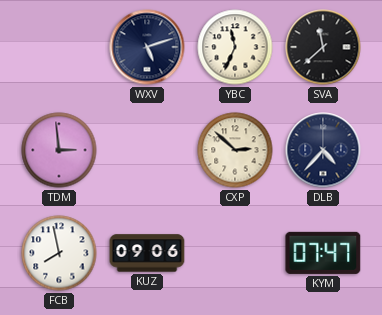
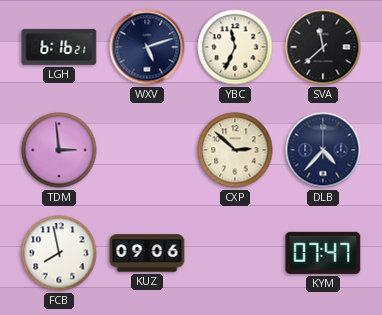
LGH: none -> 6:16
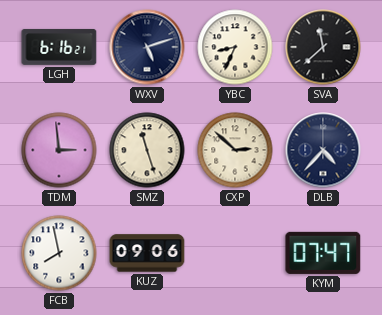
YBC: 11:34 -> 8:34
SMZ: none -> 11:27
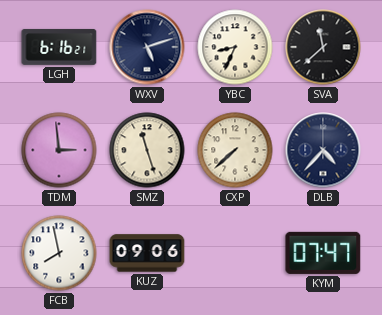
CXP: 2:52 -> 7:38
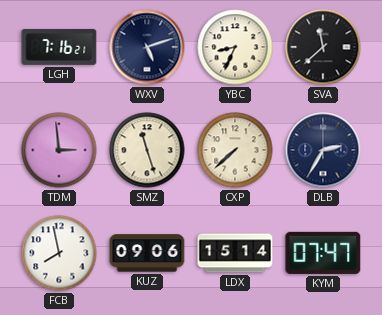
LGH: 6:16 -> 7:16
DLB: 4:37 -> 2:35
LDX: none -> 15:14
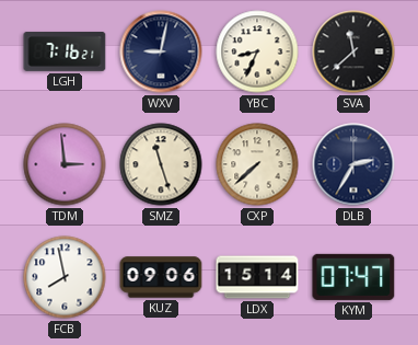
WXV: 5:12 -> 9:02
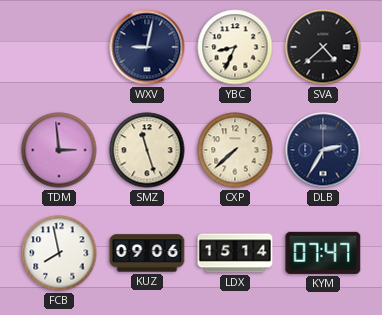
LGH: 7:16 -> none
SVA: 11:38 -> 4:38
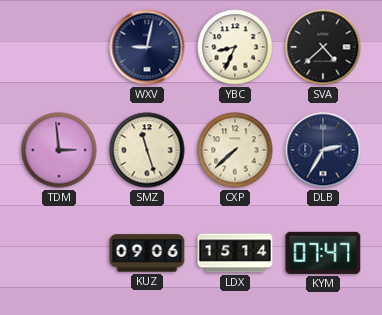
FCB: 7:58 -> none
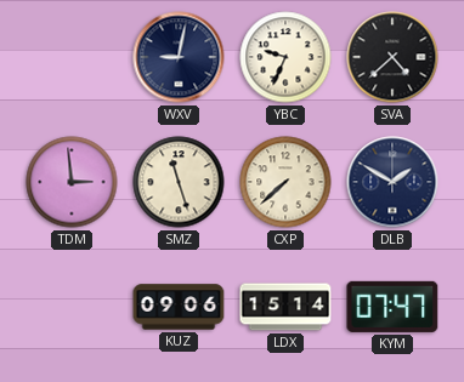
YBC: 8:34 -> 9:34
DLB: 2:35 -> 1:50
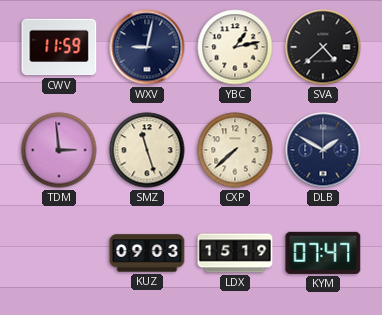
CWV: none -> 11:59
YBC: 9:34 -> 1:13
KUZ: 09:06 -> 09:03
LDX: 15:14 -> 15:19
